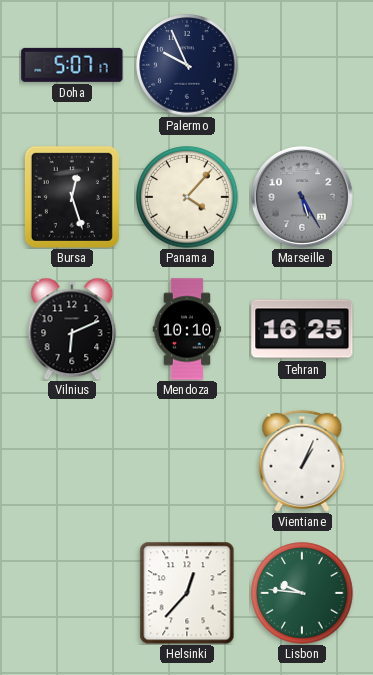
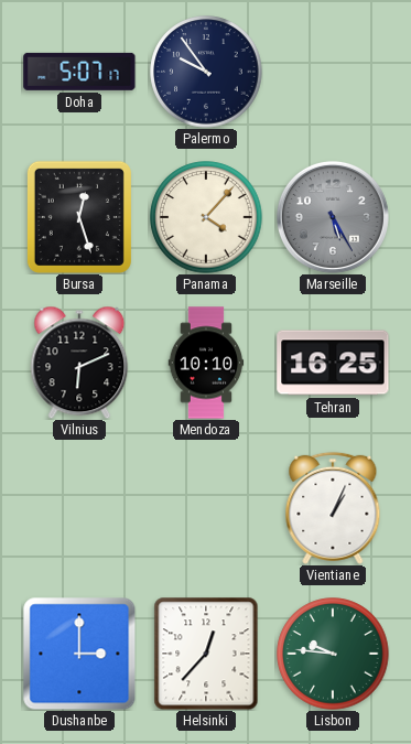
Palermo: 9:56 -> 9:54
Dushanbe: none -> 3:00
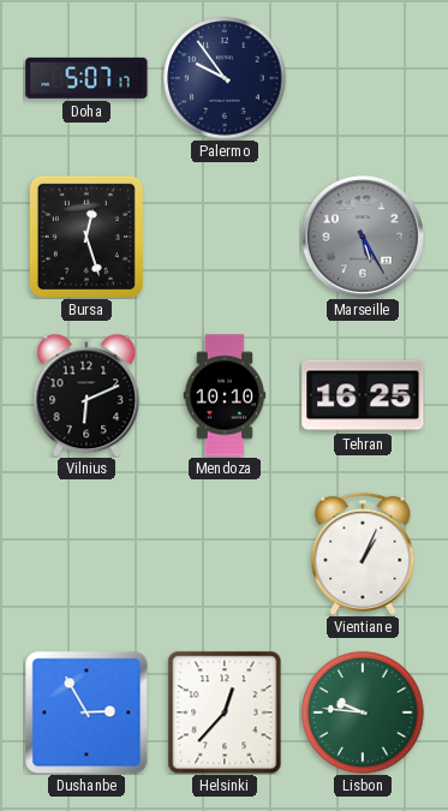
Panama: 4:07 -> none
Dushanbe: 3:00 -> 2:55
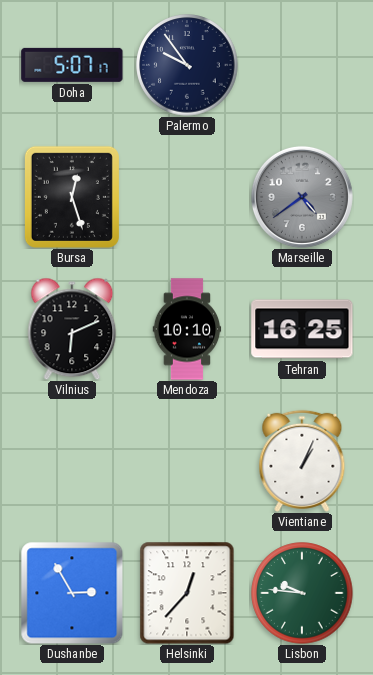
Marseille: 5:25 -> 4:39
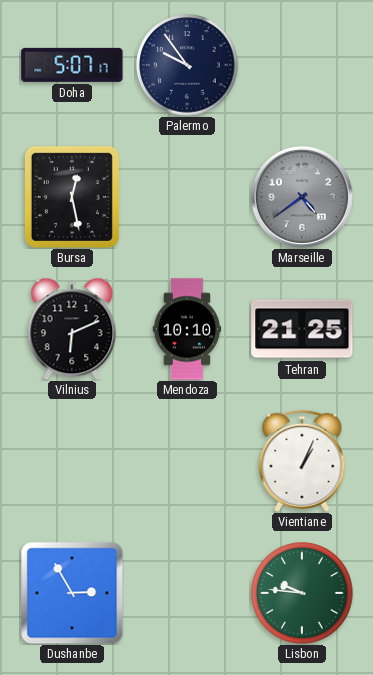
Bursa: 12:27 -> 12:28
Tehran: 16:25 -> 21:25
Helsinki: 12:37 -> none
